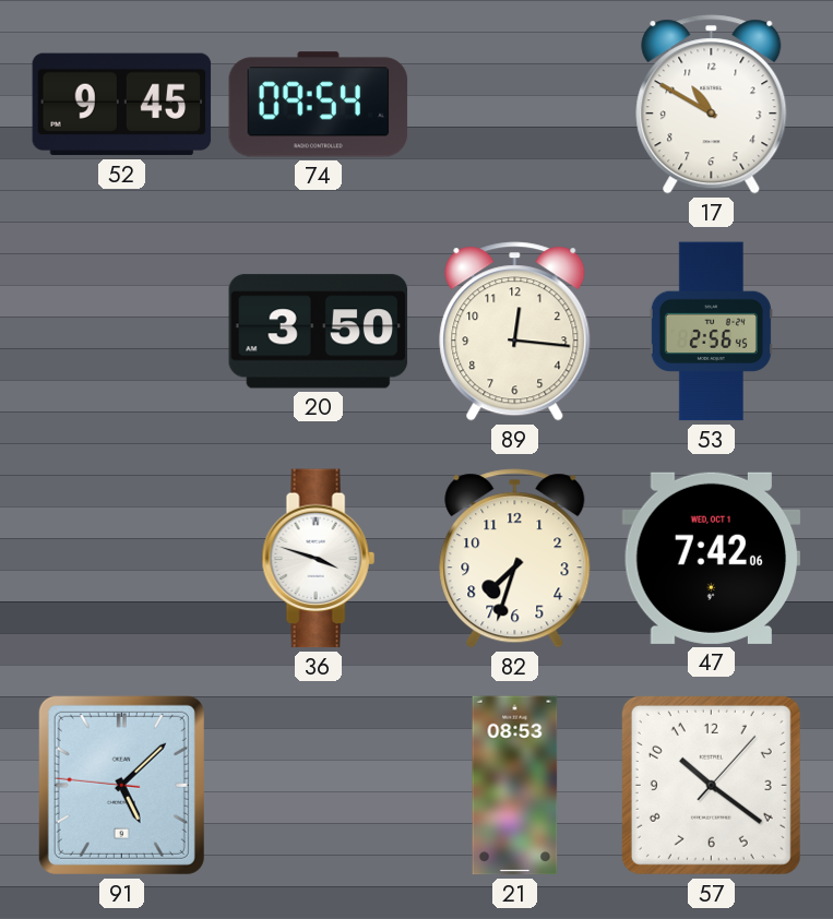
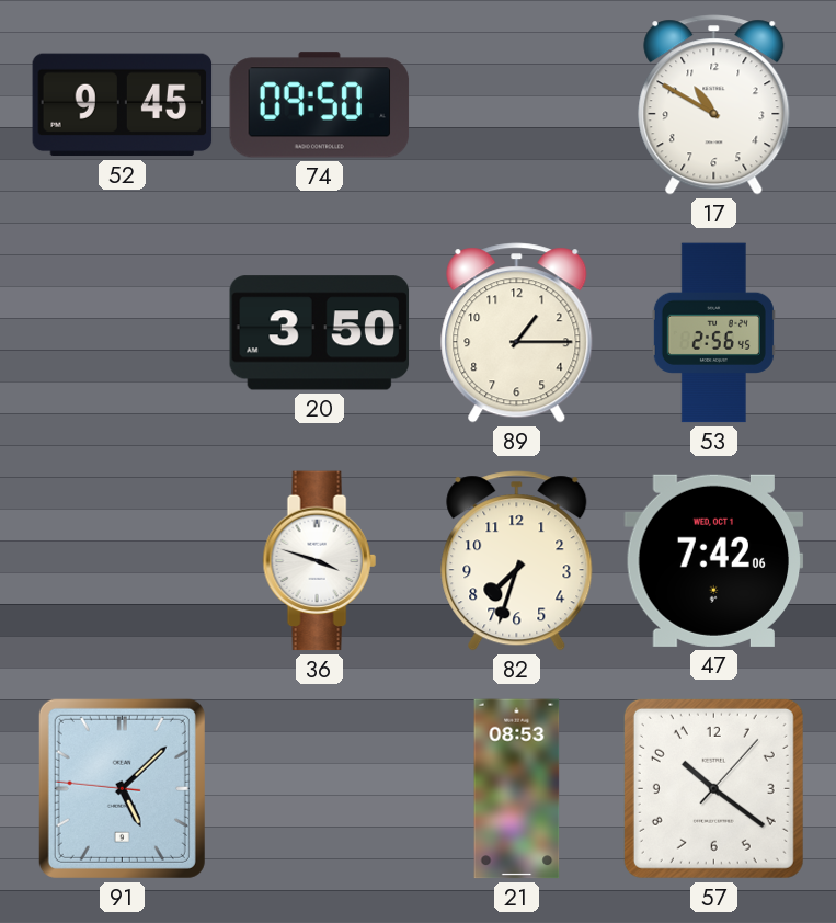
74: 09:54 -> 09:50
89: 12:16 -> 1:15
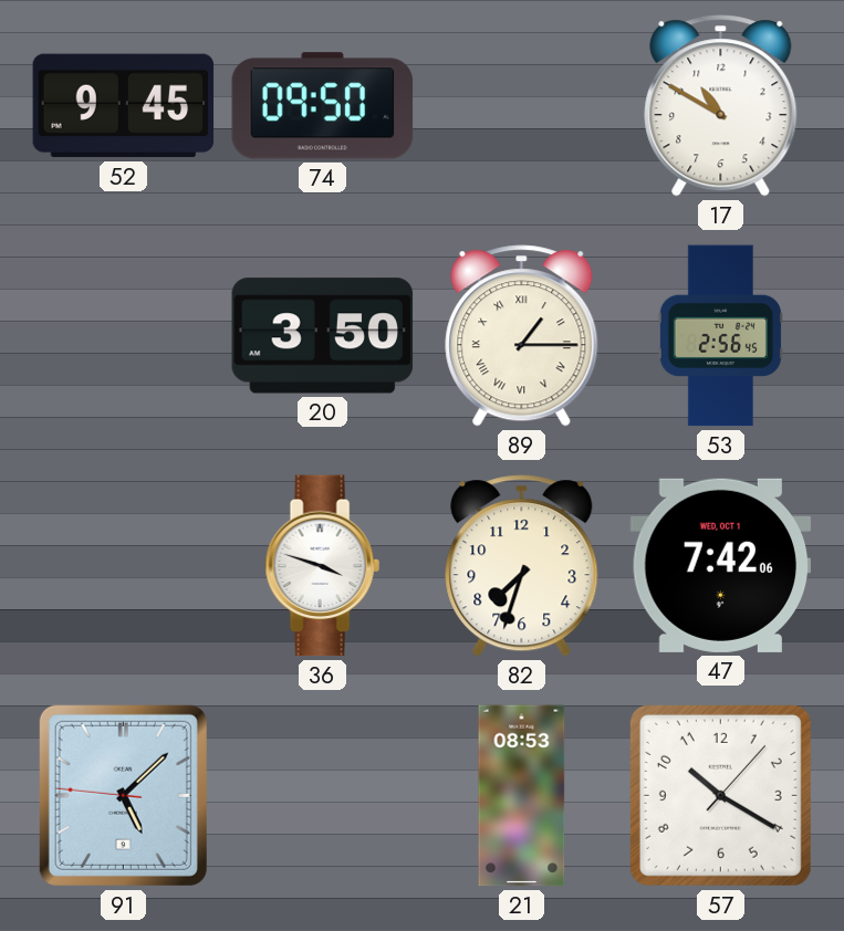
89 numerals: Arabic -> Roman
57: 10:21 -> 10:20
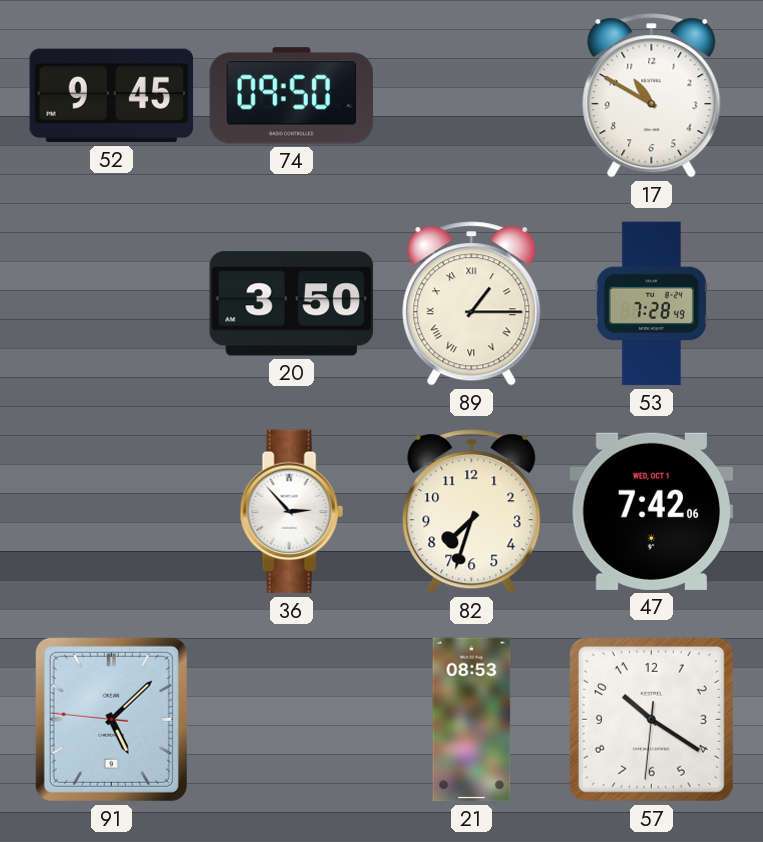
53: 2:56 -> 7:28
36: 3:48 -> 2:53
57: 10:20:07 -> 10:20:31
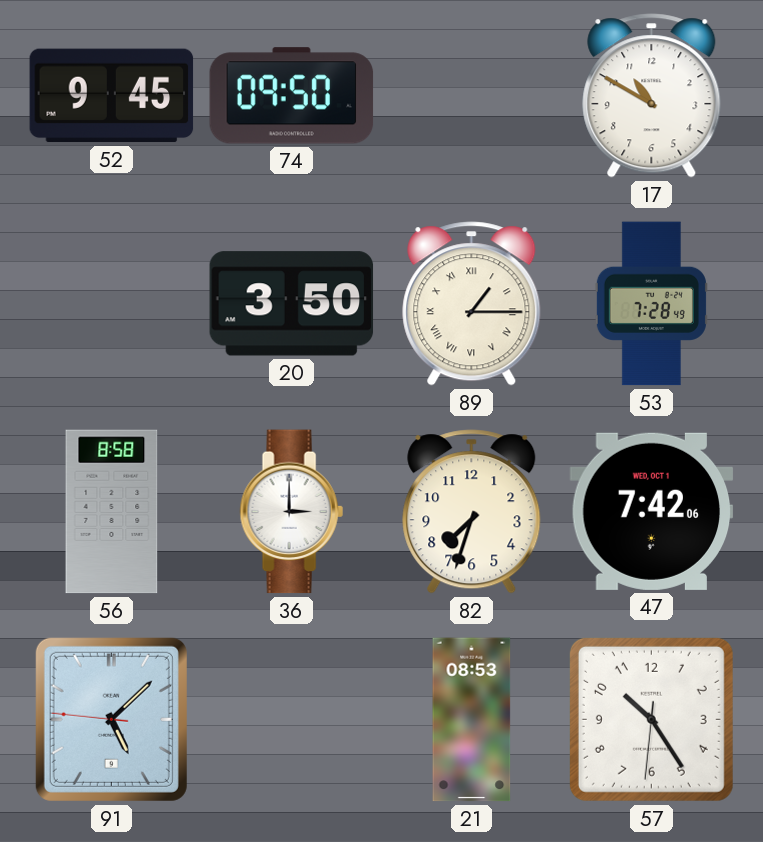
56: none -> 8:58
36: 2:53 -> 3:00
57: 10:20 -> 10:24
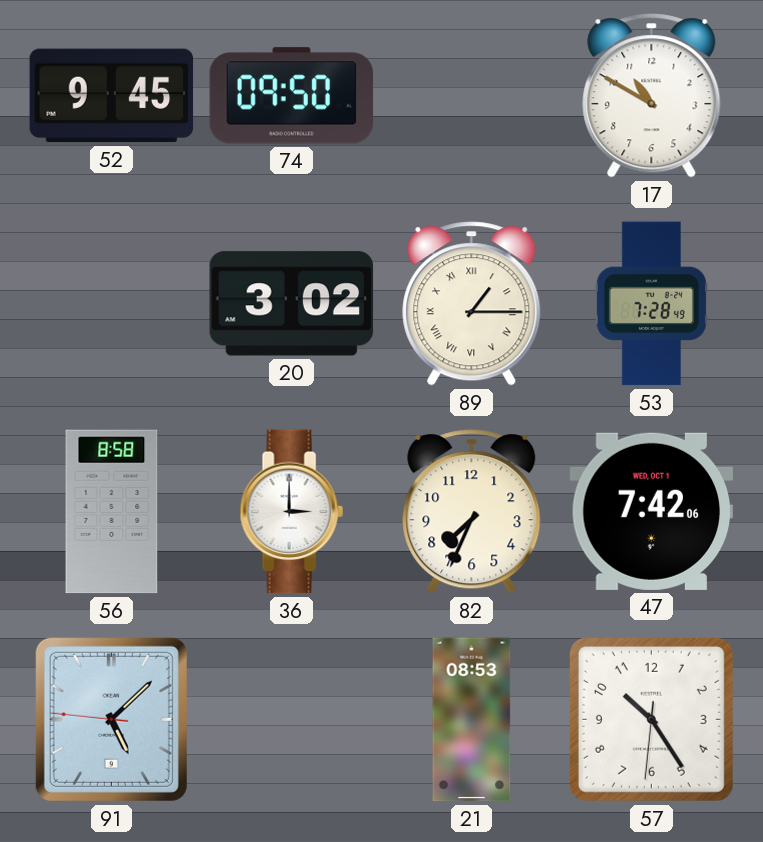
20: 3:50 -> 3:02
82: 7:33 -> 7:34
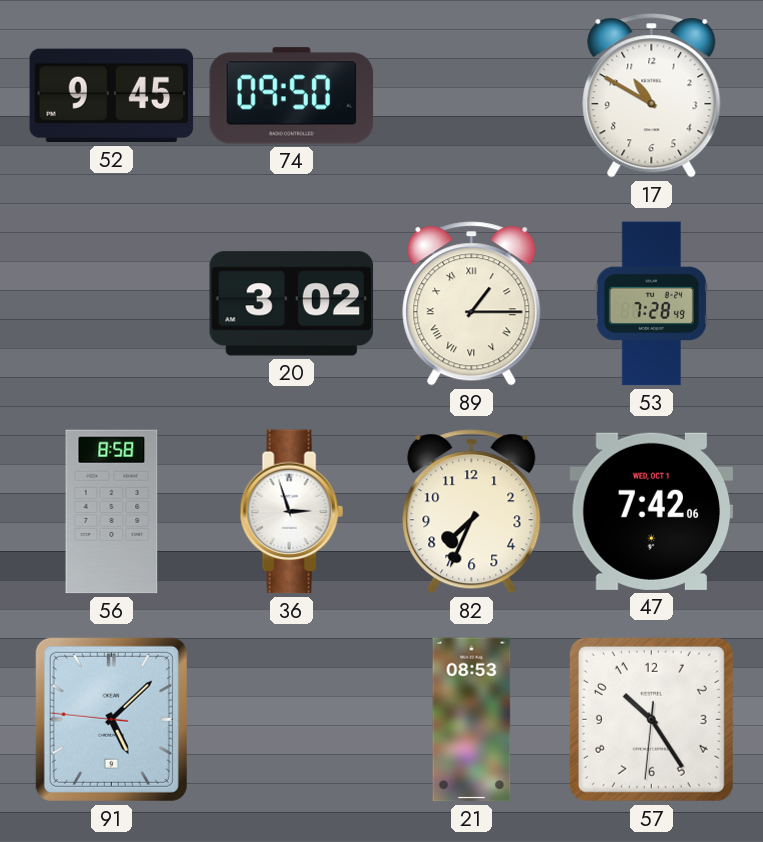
36: 3:00 -> 2:57
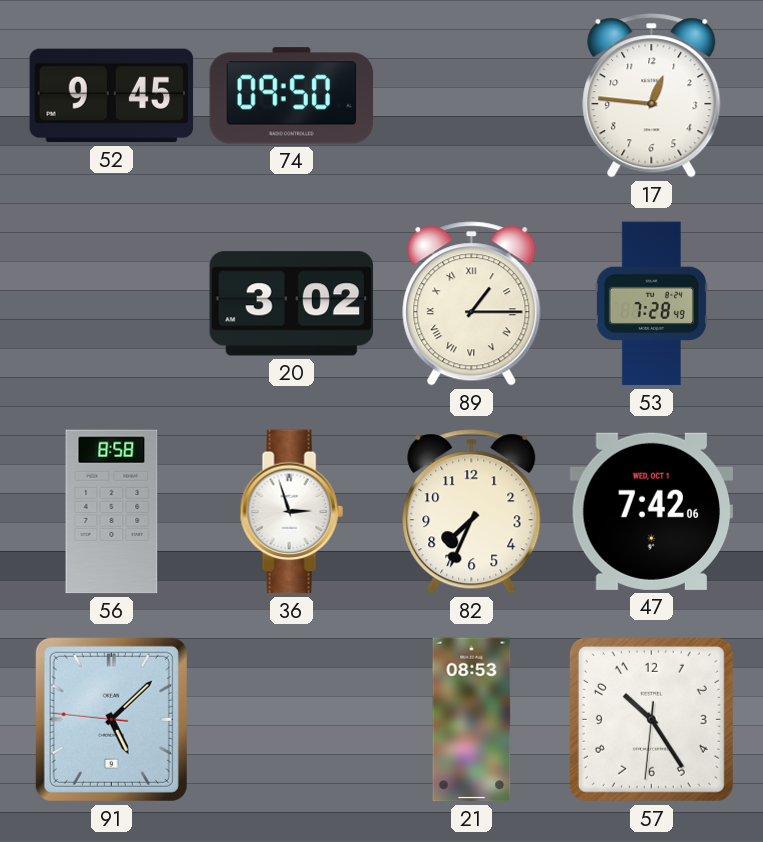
17: 10:50 -> 12:46
